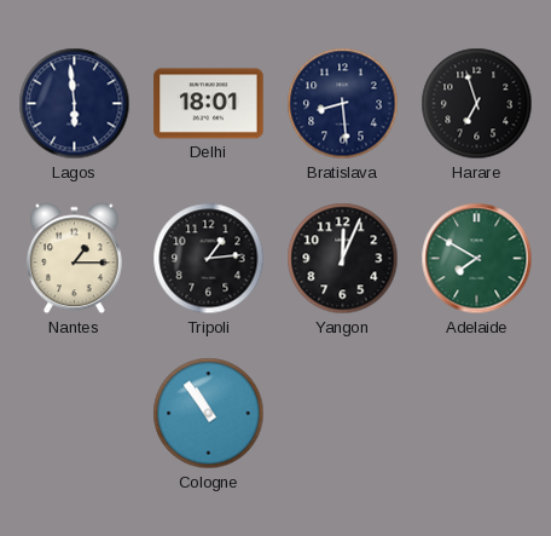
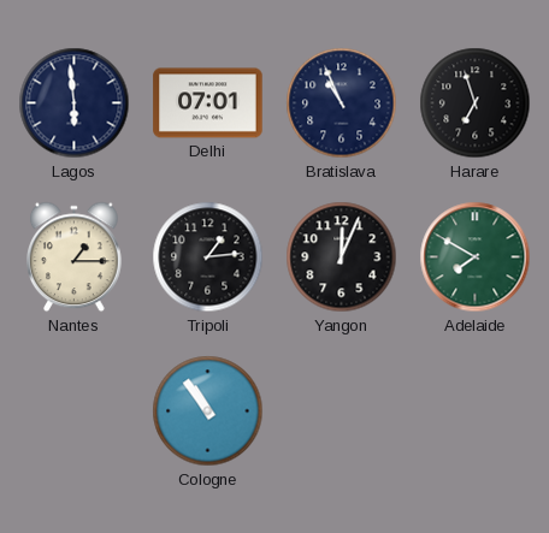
Delhi: 18:01 -> 07:01
Bratislava: 8:29 -> 10:56
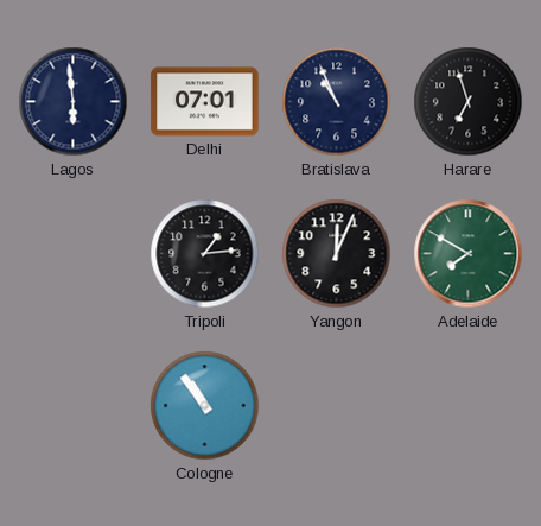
Nantes: 1:15 -> none
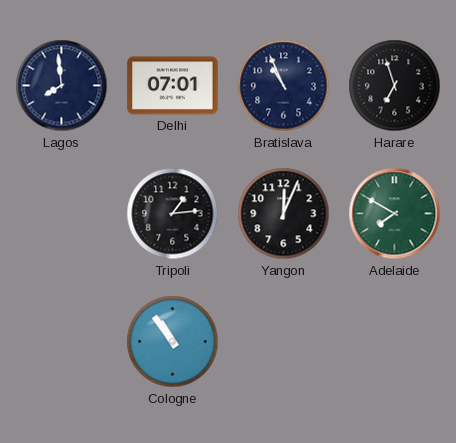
Lagos: 5:59 -> 7:59
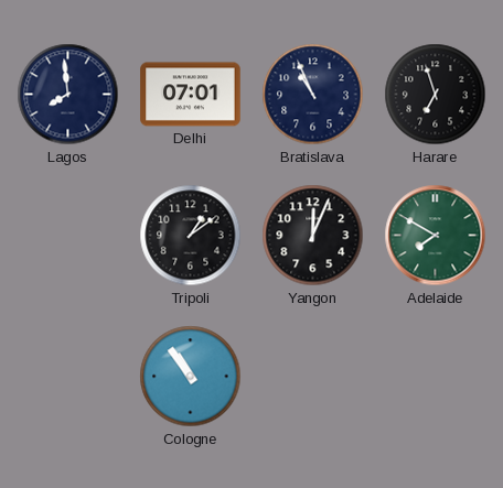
Tripoli: 1:14 -> 1:09
